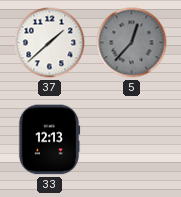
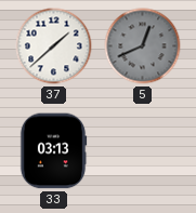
5: 12:37 -> 12:41
33: 12:13 -> 03:13
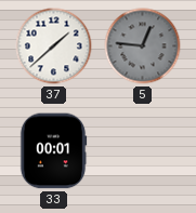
5: 12:41 -> 12:46
33: 03:13 -> 00:01
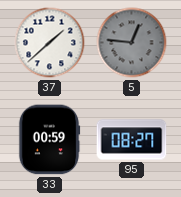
33: 00:01 -> 00:59
95: none -> 08:27
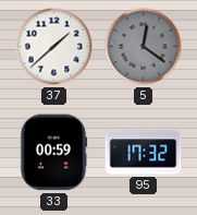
5: 12:46 -> 12:21
95: 08:27 -> 17:32
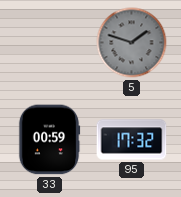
37: 1:38 -> none
5: 12:21 -> 1:48
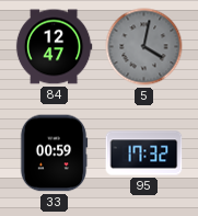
84: none -> 12:47
5: 1:48 -> 4:02
